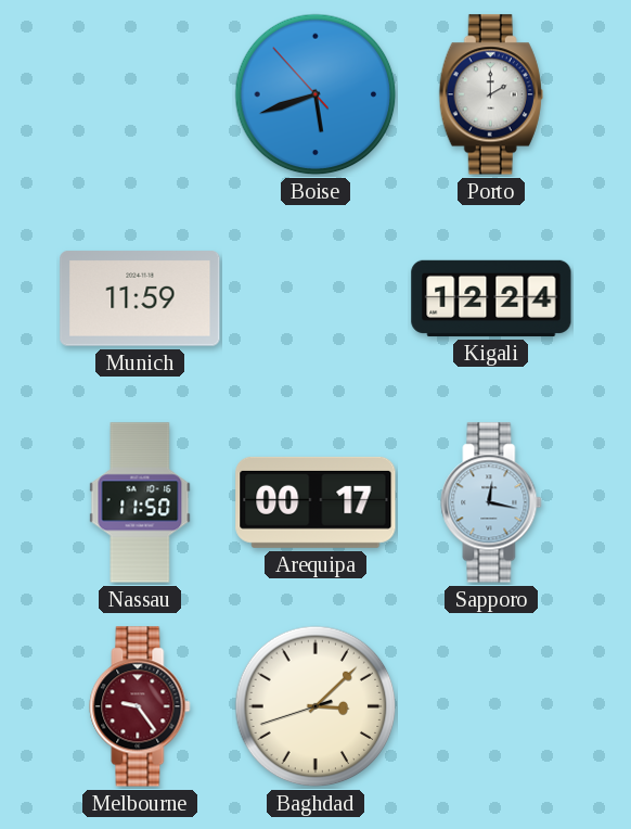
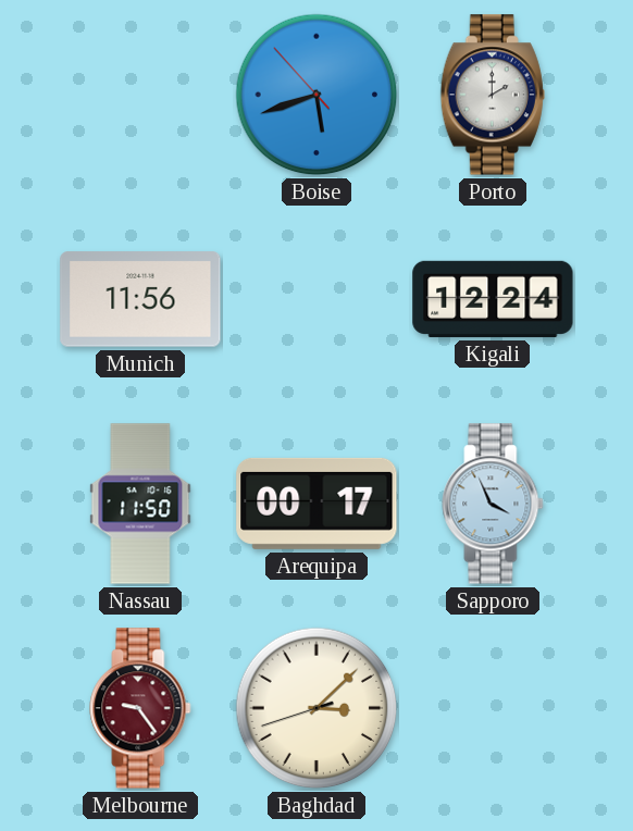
Munich: 11:59 -> 11:56
Sapporo: 12:17 -> 3:56
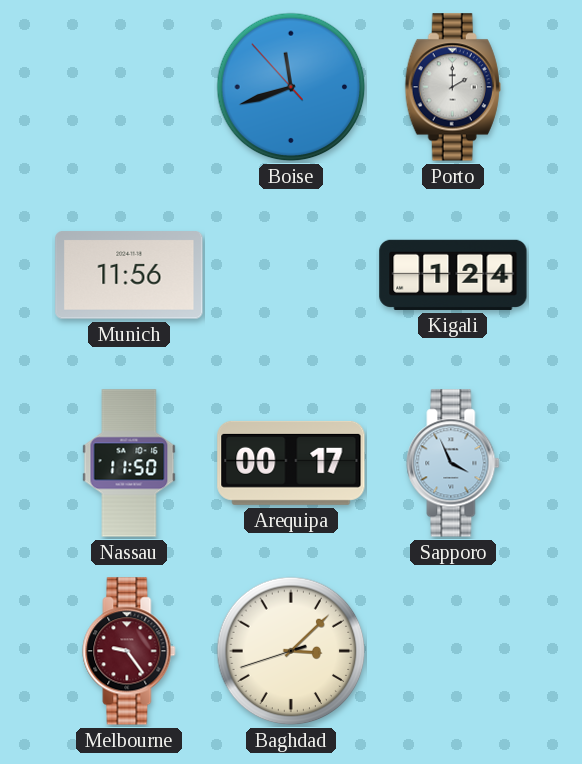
Boise: 5:41 -> 11:41
Kigali: 12:24 -> 1:24
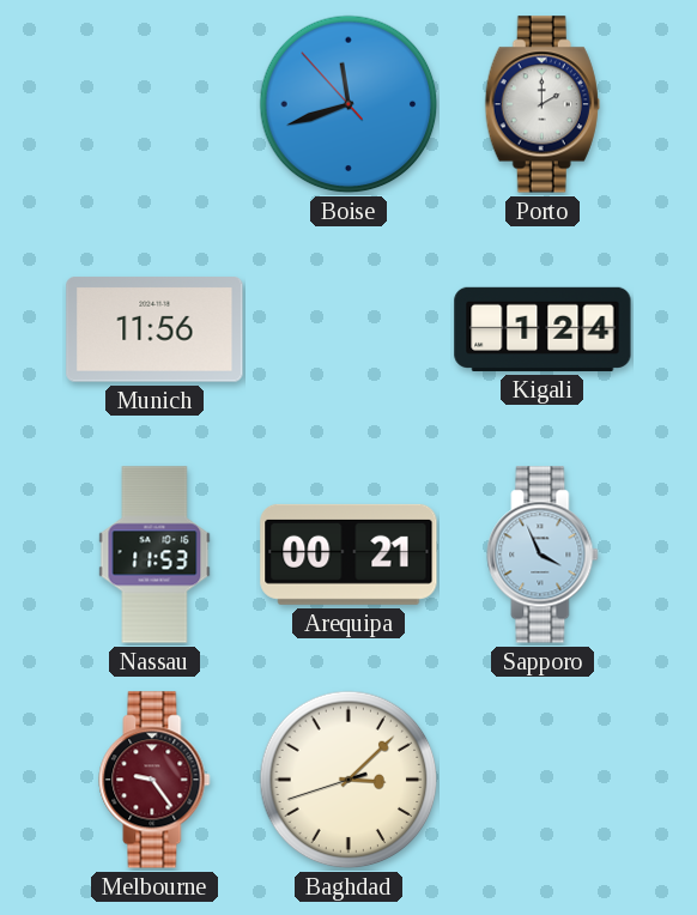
Nassau: 11:50 -> 11:53
Arequipa: 00:17 -> 00:21
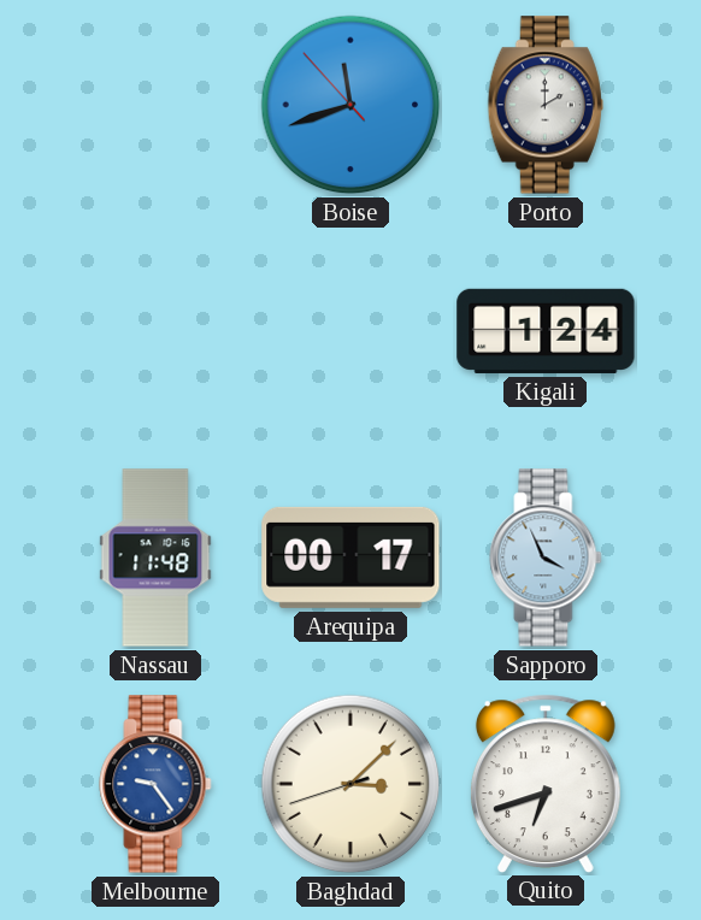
Munich: 11:56 -> none
Nassau: 11:53 -> 11:48
Arequipa: 00:21 -> 00:17
Melbourne dial: burgundy -> blue
Quito: none -> 6:42
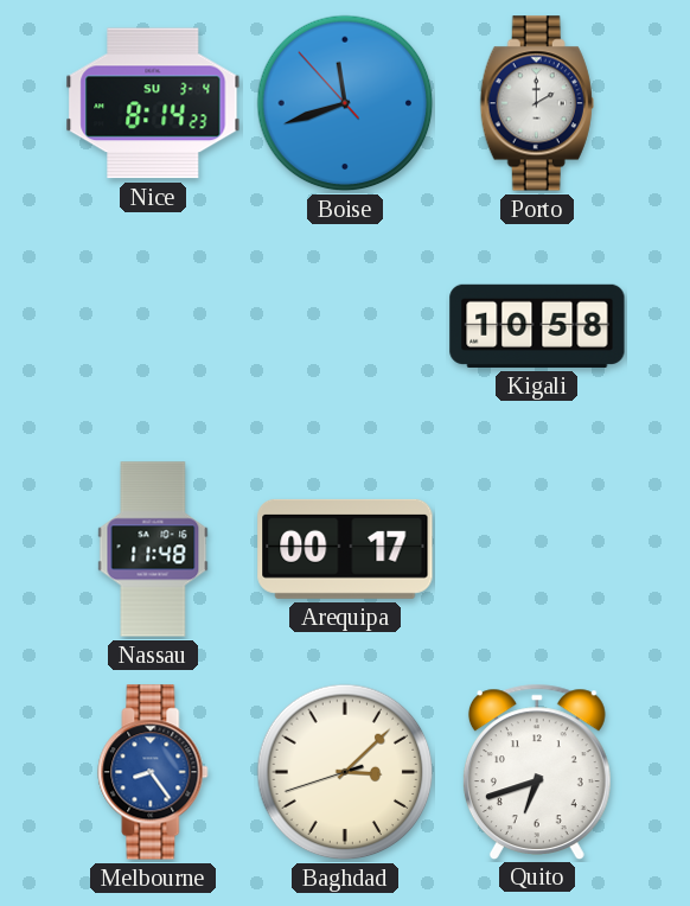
Nice: none -> 8:14
Kigali: 1:24 -> 10:58
Sapporo: 3:56 -> none
Melbourne: 9:24 -> 8:24
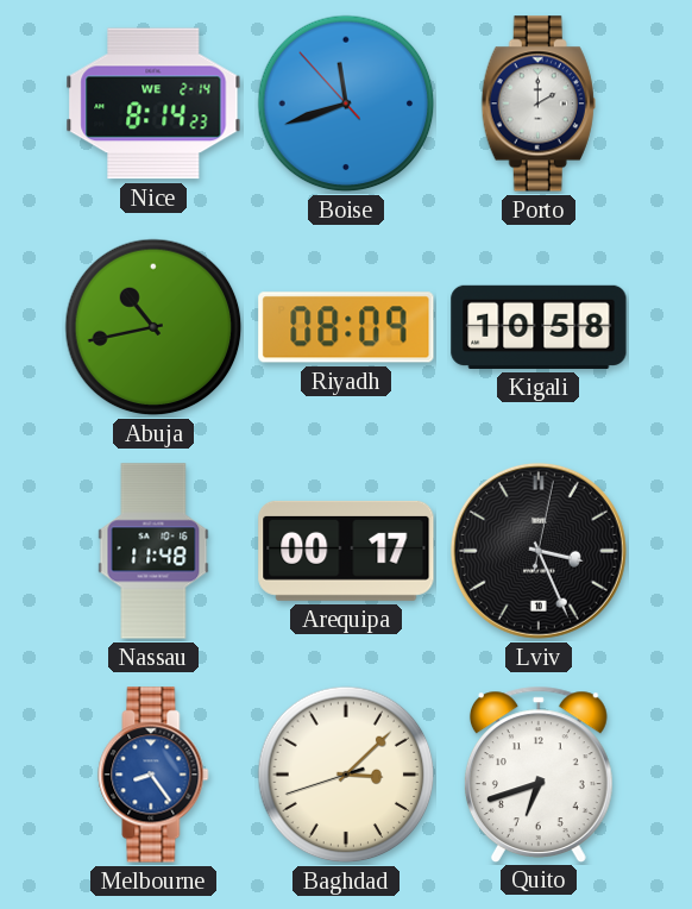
Nice date: SU 3-4 -> WE 2-14
Abuja: none -> 10:43
Riyadh: none -> 08:09
Lviv: none -> 3:26
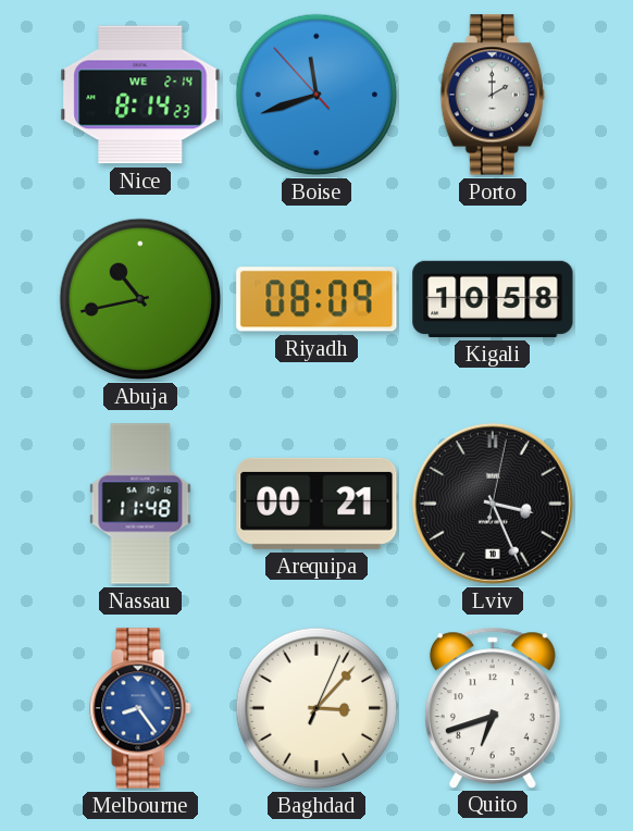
Arequipa: 00:17 -> 00:21
Baghdad: 3:07:42 -> 3:07:04
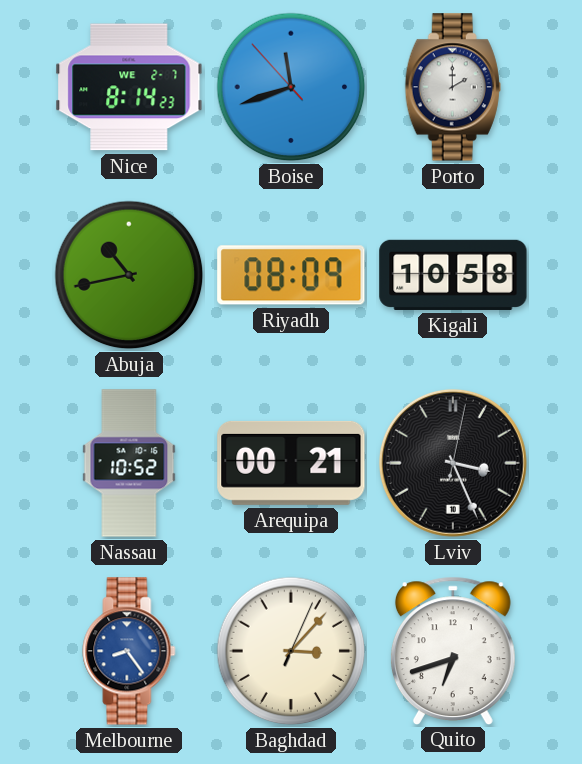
Nice date: WE 2-14 -> WE 2-7
Nassau: 11:48 -> 10:52
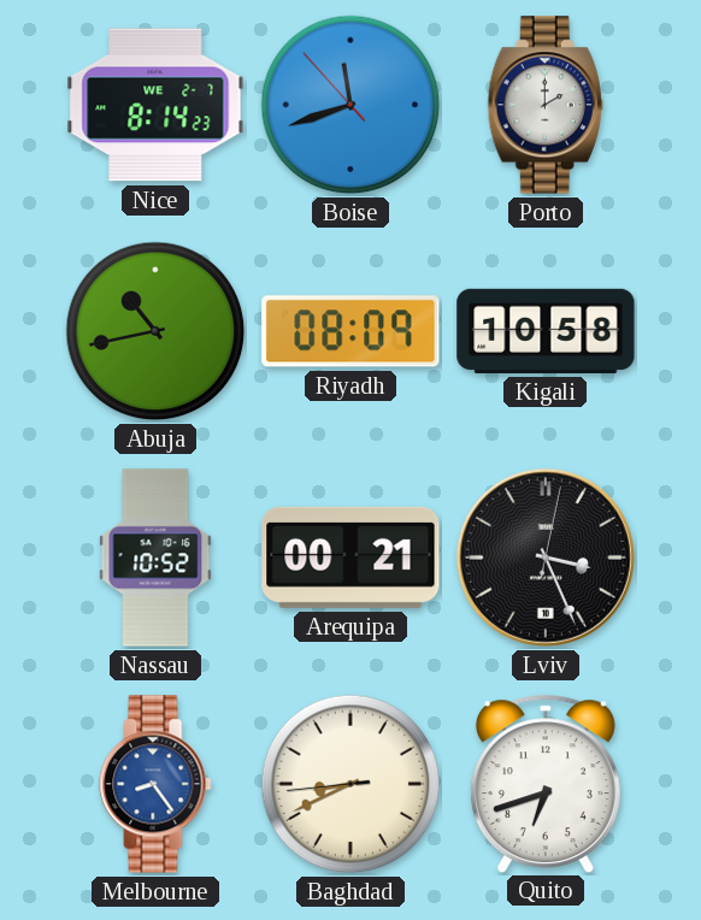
Baghdad: 3:07 -> 8:40
